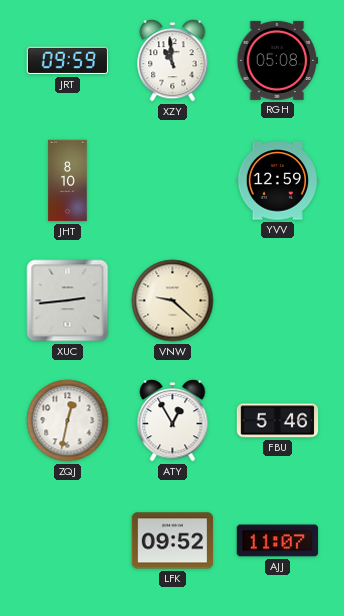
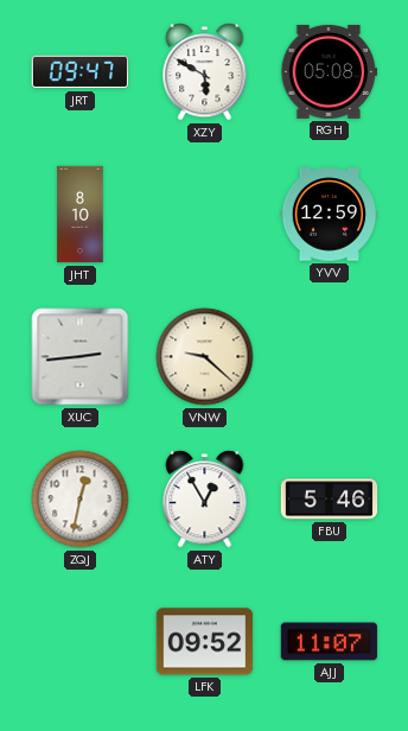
JRT: 09:59 -> 09:47
XZY: 10:59 -> 5:50
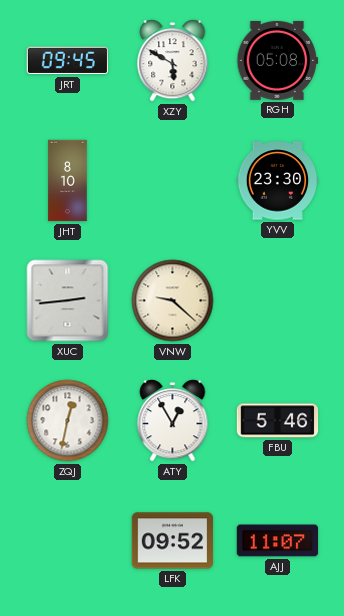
JRT: 09:47 -> 09:45
YVV: 12:59 -> 23:30
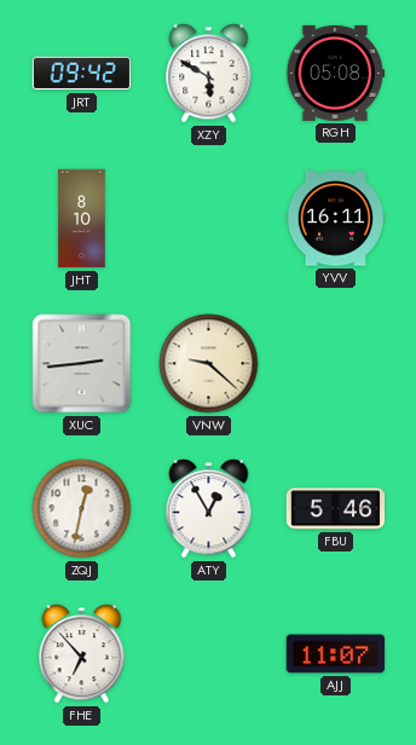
JRT: 09:45 -> 09:42
YVV: 23:30 -> 16:11
FHE: none -> 6:53
LFK: 09:52 -> none
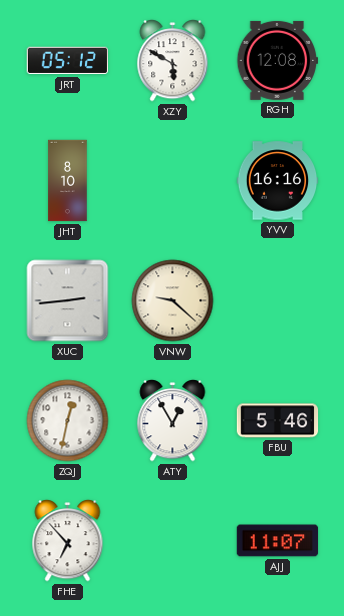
JRT: 09:42 -> 05:12
RGH: 05:08 -> 12:08
YVV: 16:11 -> 16:16
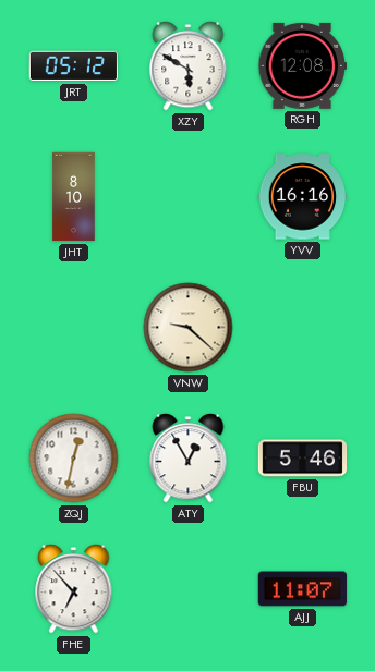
XUC: 2:44 -> none
